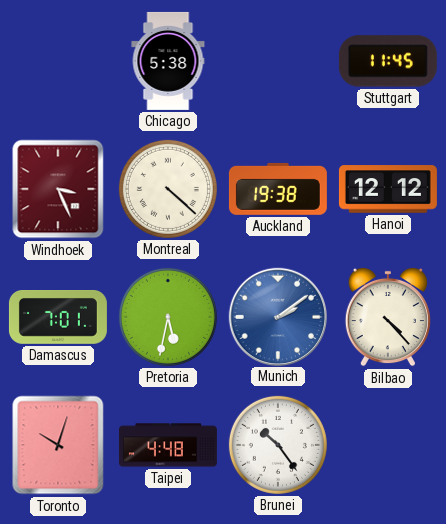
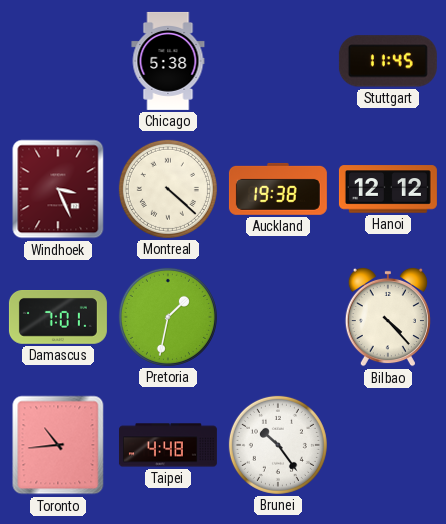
Pretoria: 5:32 -> 1:32
Munich: 2:09 -> none
Toronto: 10:03 -> 10:44
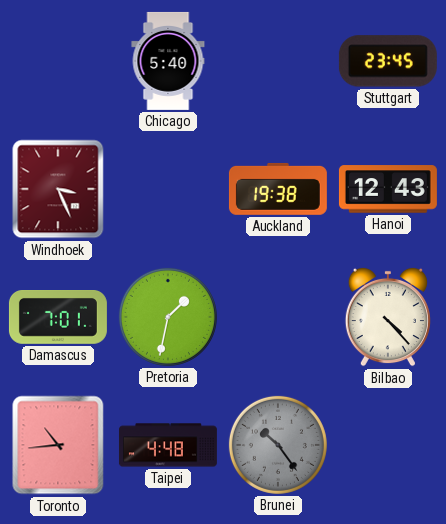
Chicago: 5:38 -> 5:40
Stuttgart: 11:45 -> 23:45
Montreal: 4:22 -> none
Hanoi: 12:12 -> 12:43
Brunei dial: white -> grey
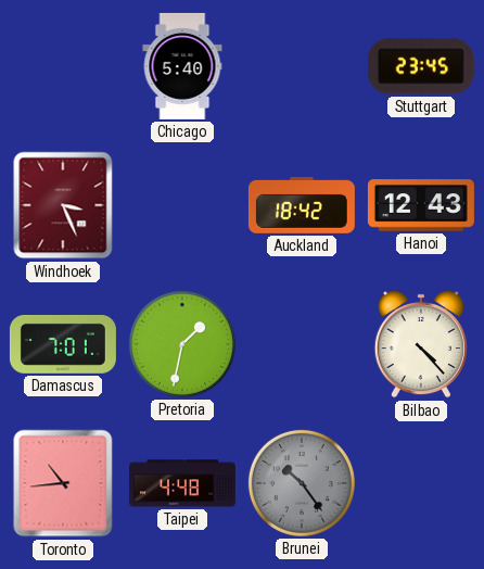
Auckland: 19:38 -> 18:42
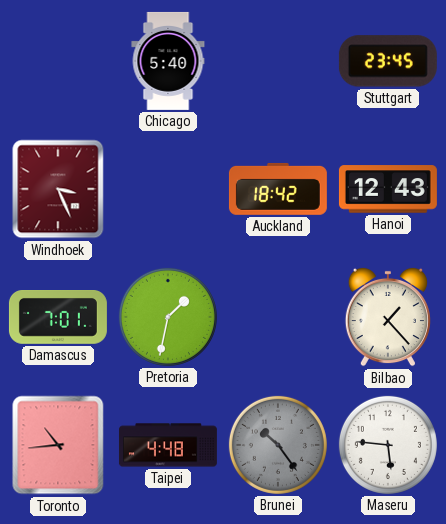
Bilbao: 4:23 -> 1:23
Maseru: none -> 5:46
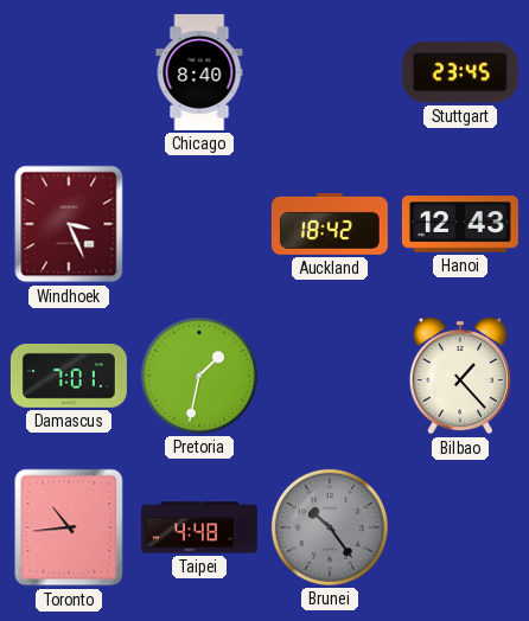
Chicago: 5:40 -> 8:40
Maseru: 5:46 -> none
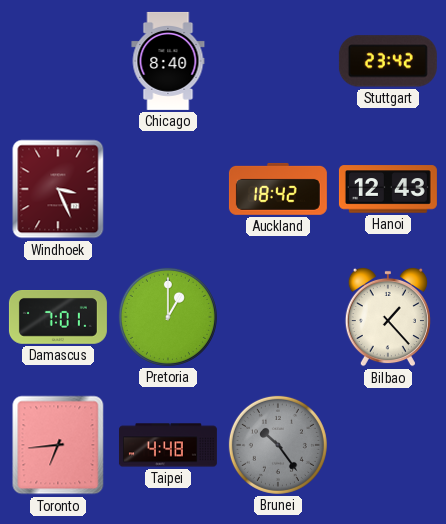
Stuttgart: 23:45 -> 23:42
Pretoria: 1:32 -> 1:00
Toronto: 10:44 -> 6:44
